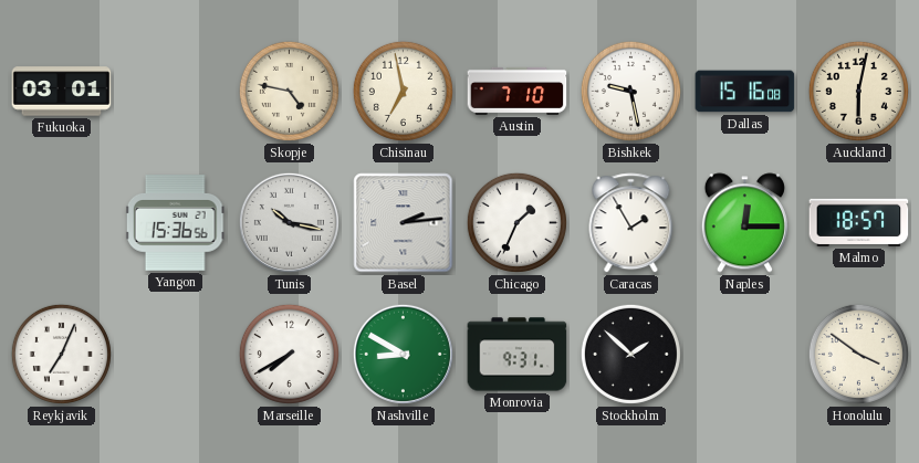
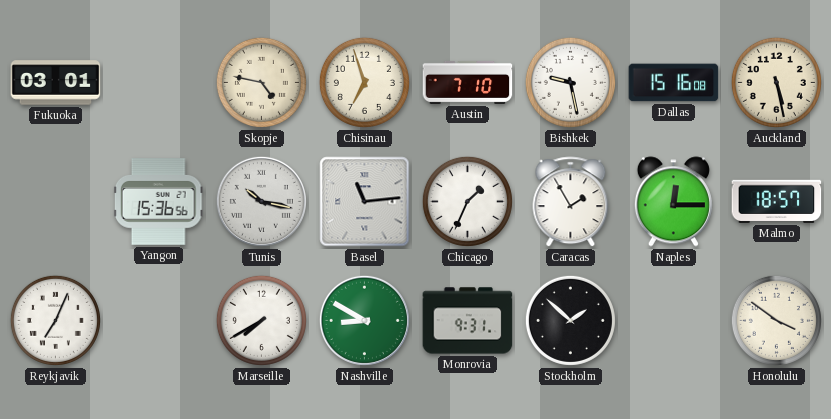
Chisinau: 6:58 -> 6:57
Auckland: 6:02 -> 5:28
Basel: 2:14 -> 11:14
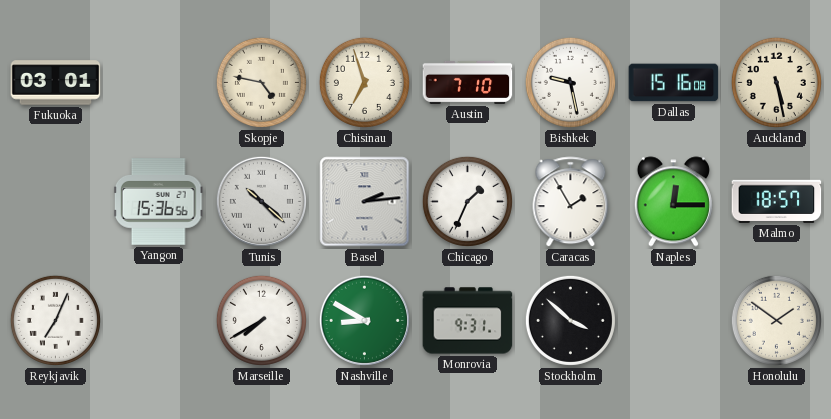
Tunis: 10:17 -> 10:22
Basel: 11:14 -> 2:14
Stockholm: 1:52 -> 3:52
Honolulu: 3:51 -> 1:51
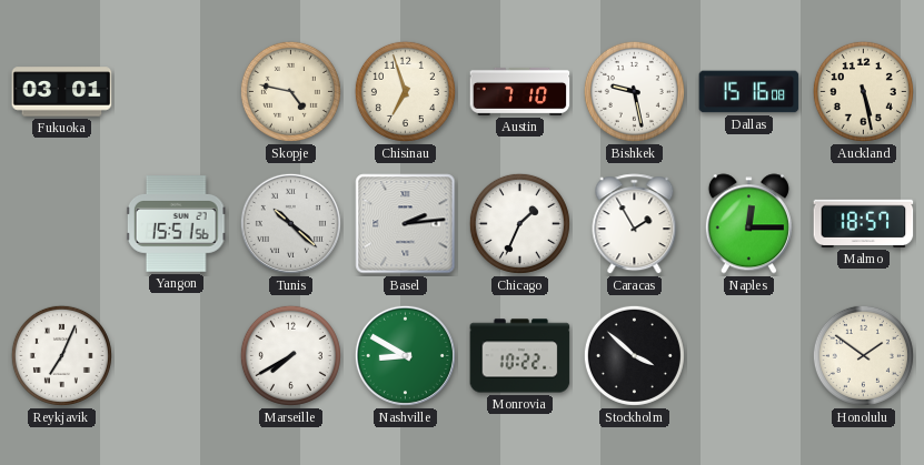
Yangon: 15:36 -> 15:51
Monrovia: 9:31 -> 10:22
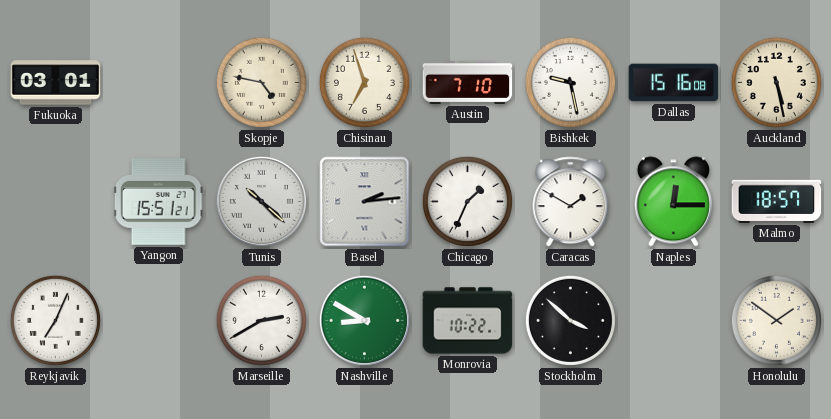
Yangon: 15:51:56 -> 15:51:21
Caracas: 1:55 -> 1:50
Marseille: 7:40 -> 2:40
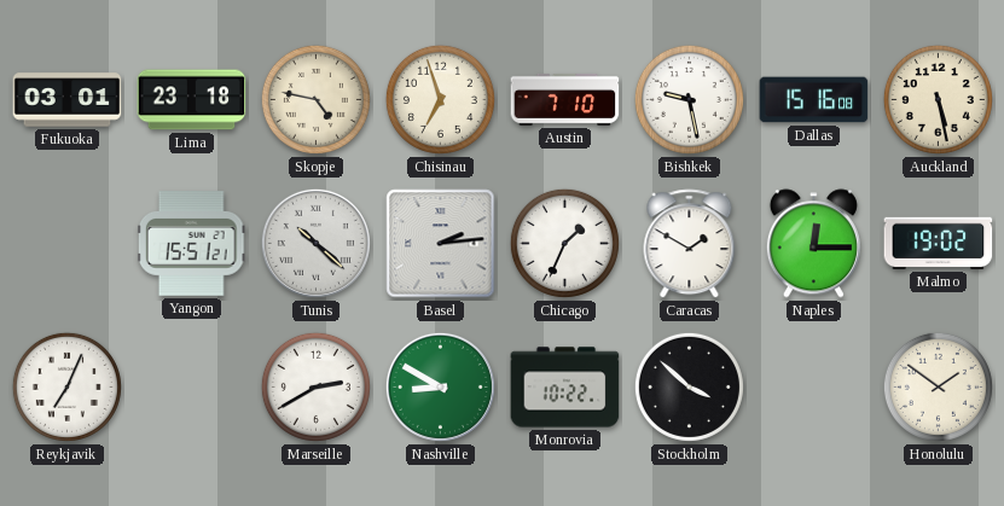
Lima: none -> 23:18
Malmo: 18:57 -> 19:02
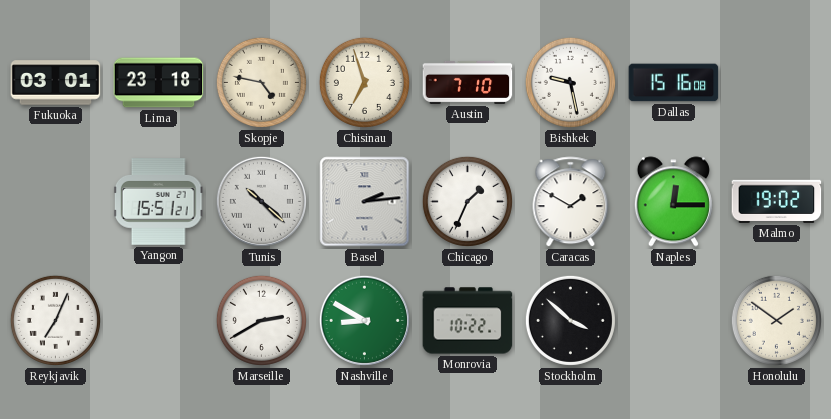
Auckland: 5:28 -> none
